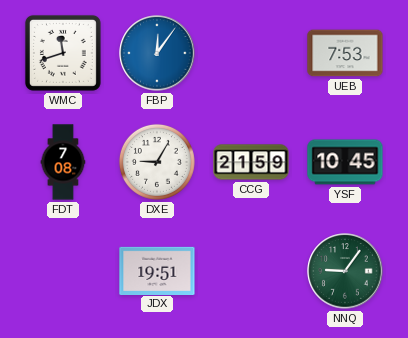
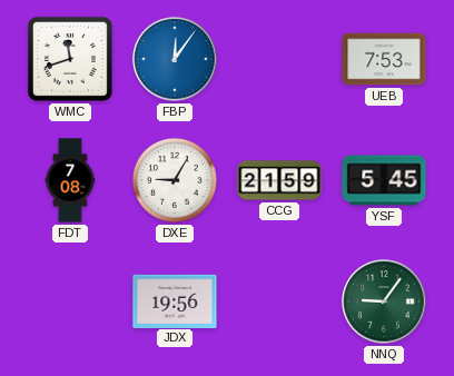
YSF: 10:45 -> 5:45
JDX: 19:51 -> 19:56
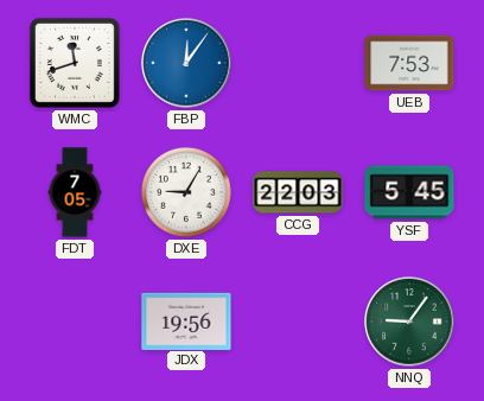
FDT: 7:08 -> 7:05
CCG: 21:59 -> 22:03
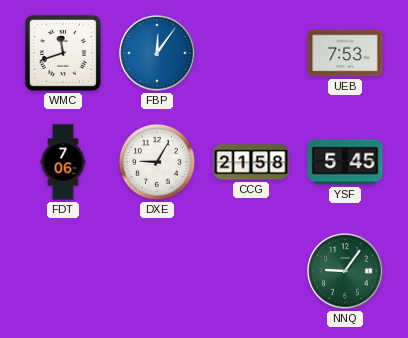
FDT: 7:05 -> 7:06
CCG: 22:03 -> 21:58
JDX: 19:56 -> none
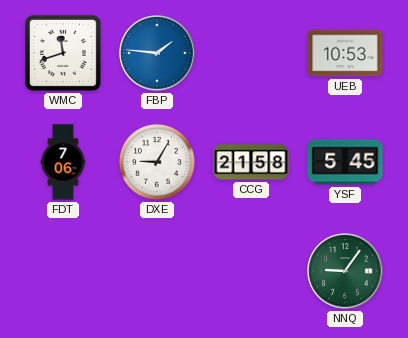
FBP: 12:06 -> 1:46
UEB: 7:53 -> 10:53
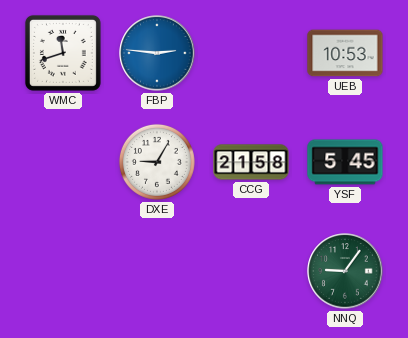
FBP: 1:46 -> 2:46
FDT: 7:06 -> none
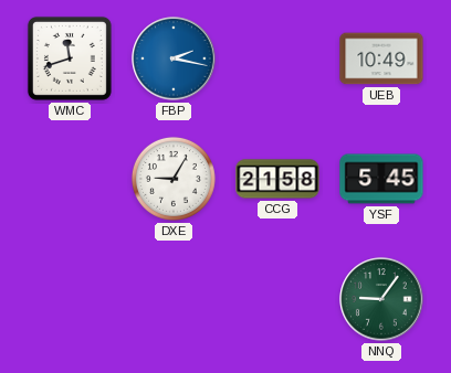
FBP: 2:46 -> 2:17
UEB: 10:53 -> 10:49
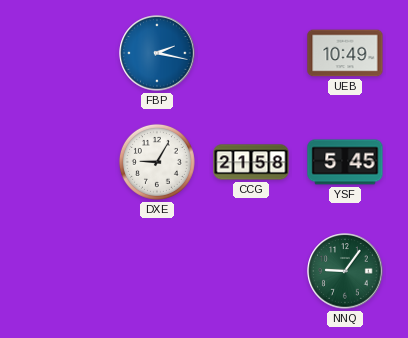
WMC: 11:42 -> none
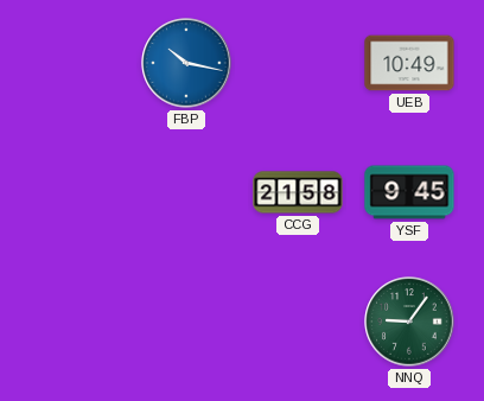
FBP: 2:17 -> 10:17
DXE: 9:05 -> none
YSF: 5:45 -> 9:45
